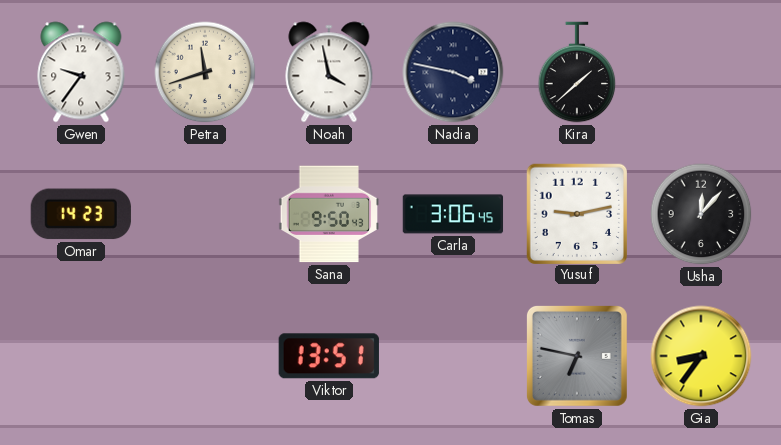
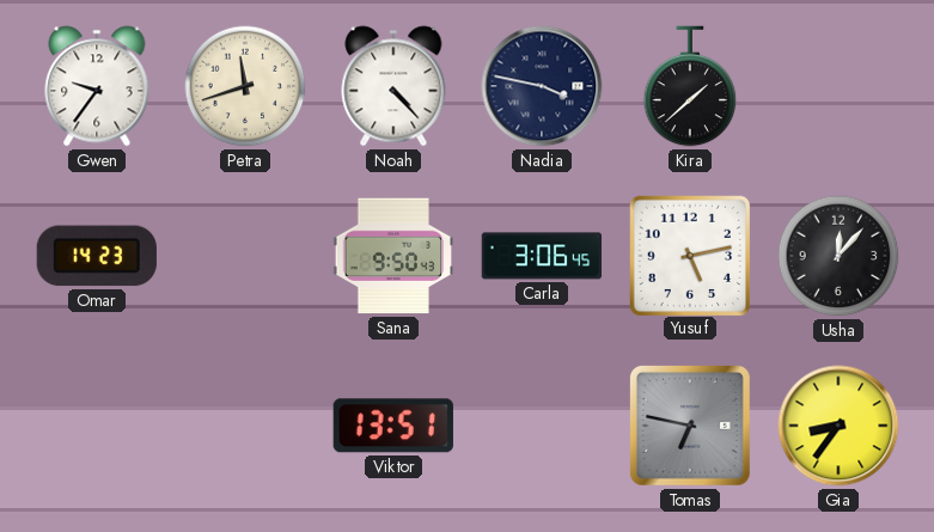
Noah: 3:58 -> 4:23
Yusuf: 9:13 -> 5:13
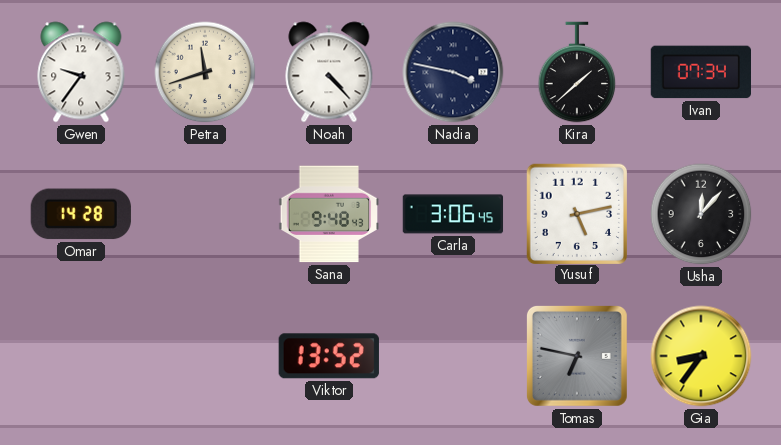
Ivan: none -> 07:34
Omar: 14:23 -> 14:28
Sana: 9:50 -> 9:48
Viktor: 13:51 -> 13:52
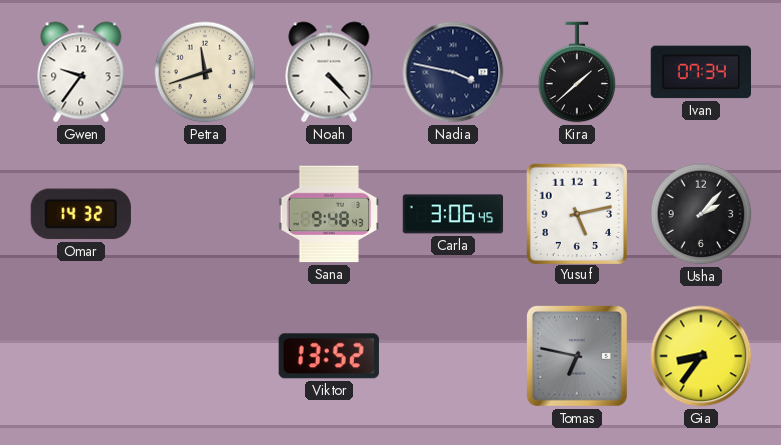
Omar: 14:28 -> 14:32
Usha: 12:07 -> 2:07
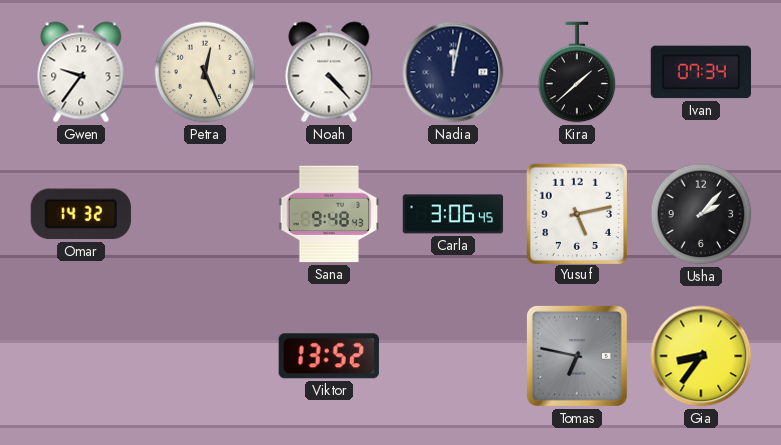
Petra: 11:42 -> 12:26
Nadia: 3:47 -> 12:02
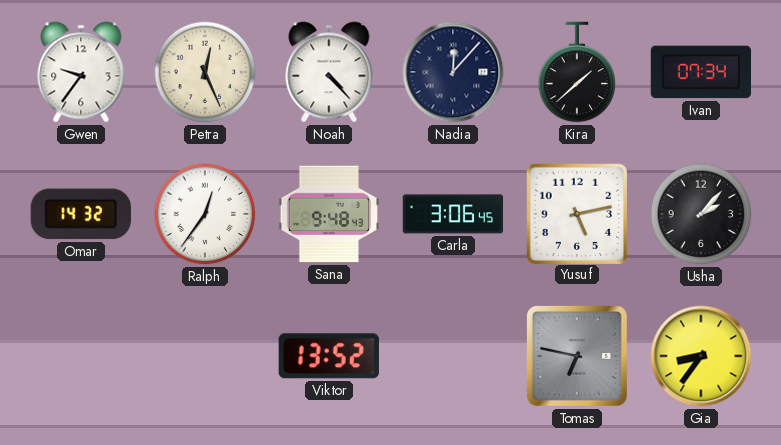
Nadia: 12:02 -> 12:07
Ralph: none -> 12:36
